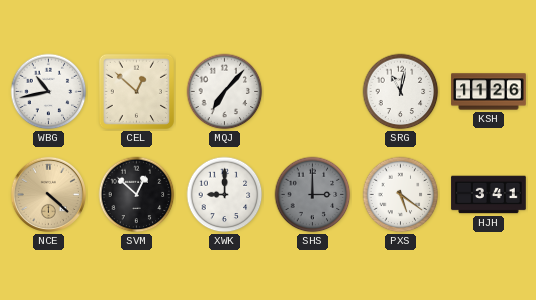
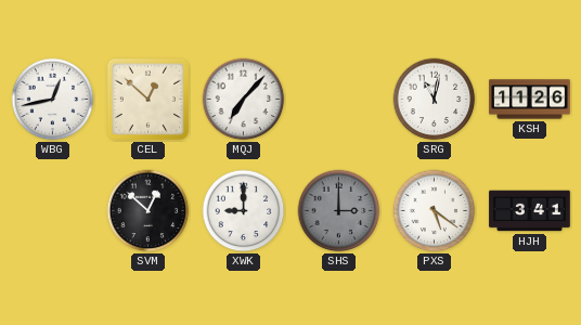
WBG: 10:43 -> 12:43
NCE: 4:22 -> none
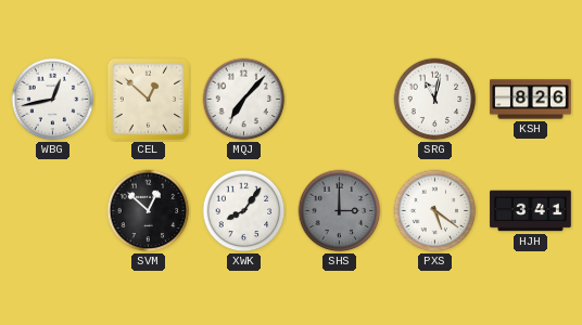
KSH: 11:26 -> 8:26
XWK: 9:00 -> 8:06
